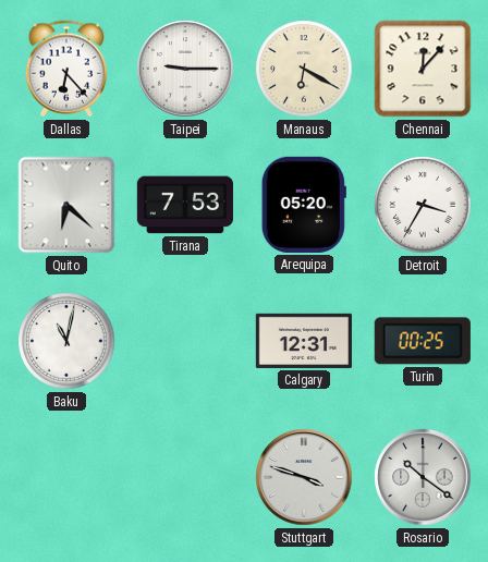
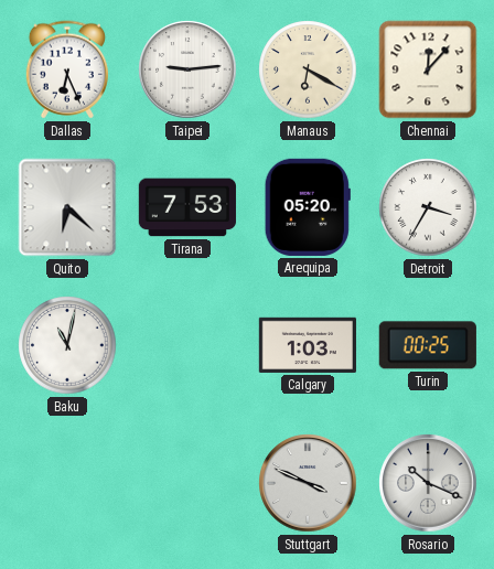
Dallas: 6:23 -> 6:26
Taipei: 9:15 -> 9:14
Calgary: 12:31 -> 1:03
Stuttgart: 3:48 -> 3:49
Rosario: 10:21 -> 10:19
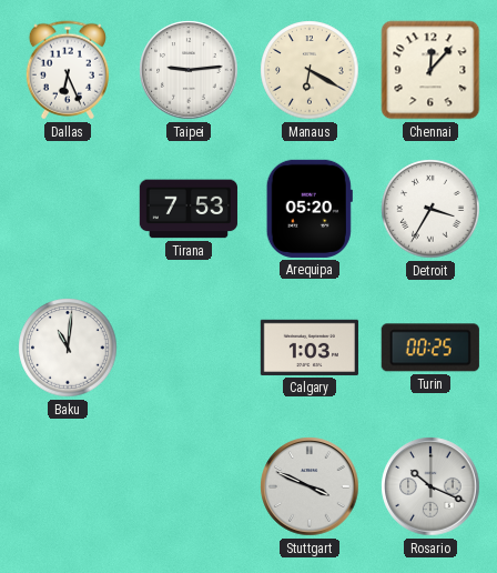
Quito: 6:22 -> none
Baku: 11:02 -> 11:01
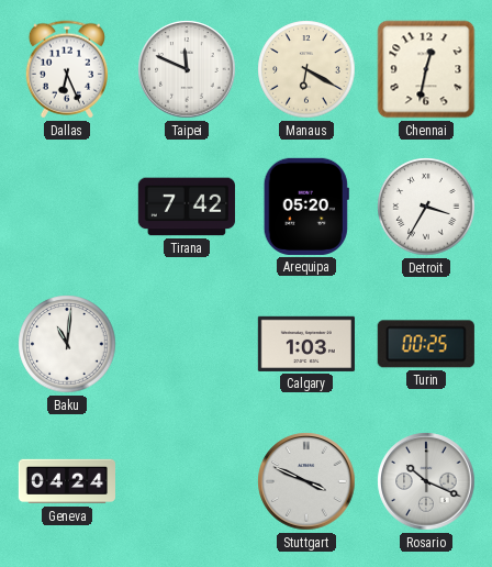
Taipei: 9:14 -> 11:49
Chennai: 12:07 -> 12:32
Tirana: 7:53 -> 7:42
Geneva: none -> 04:24
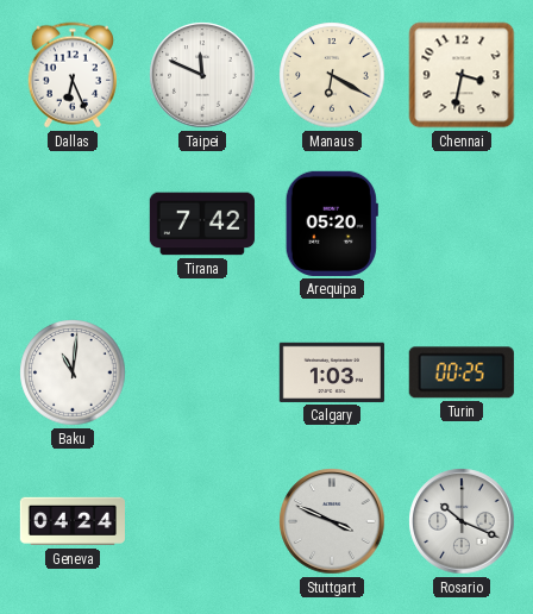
Chennai: 12:32 -> 3:32
Detroit: 3:35 -> none
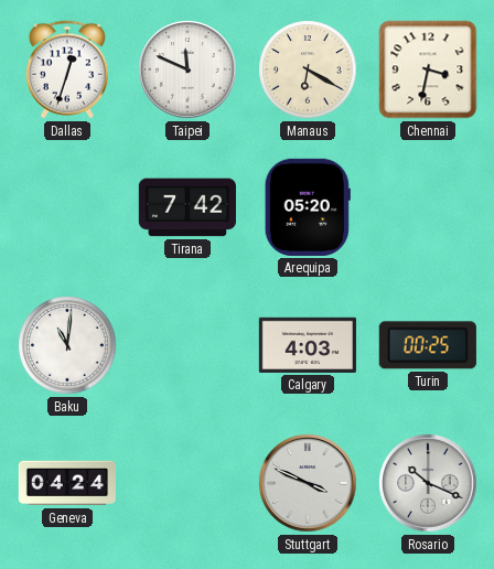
Dallas: 6:26 -> 12:33
Calgary: 1:03 -> 4:03
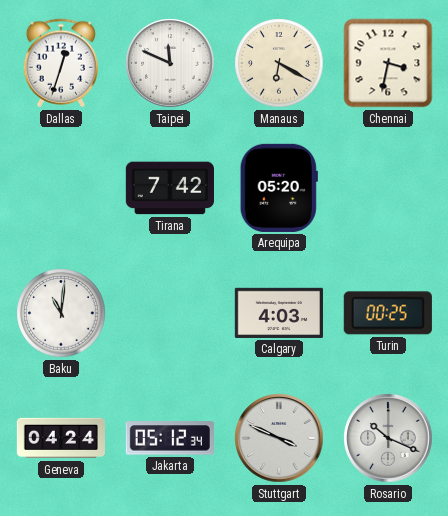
Jakarta: none -> 05:12
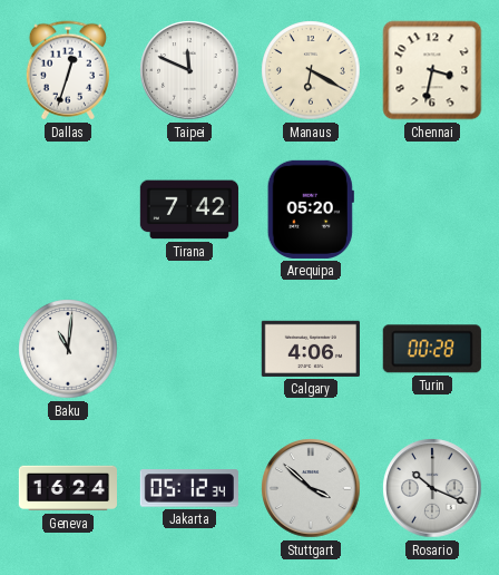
Calgary: 4:03 -> 4:06
Turin: 00:25 -> 00:28
Geneva: 04:24 -> 16:24
Stuttgart: 3:49 -> 3:52
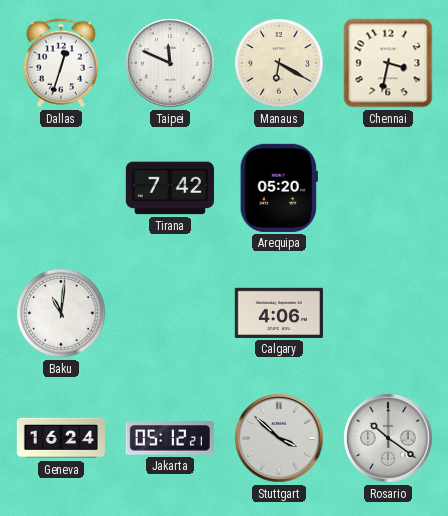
Turin: 00:28 -> none
Jakarta: 05:12:34 -> 05:12:21
Rosario: 10:19 -> 10:21
